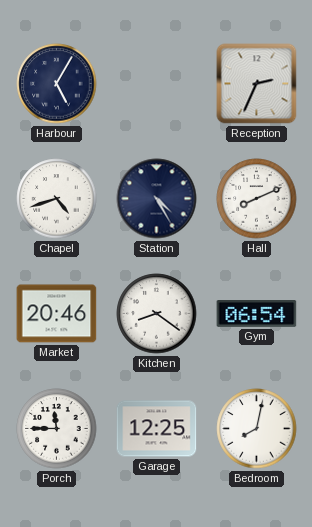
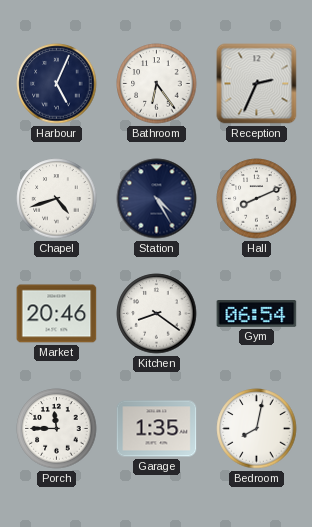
Harbour: 5:05 -> 5:04
Bathroom: none -> 6:24
Garage: 12:25 -> 1:35
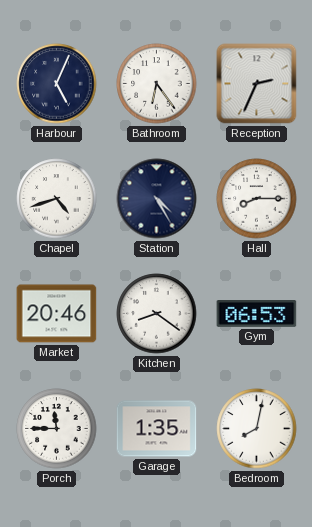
Hall: 8:11 -> 8:15
Gym: 06:54 -> 06:53
